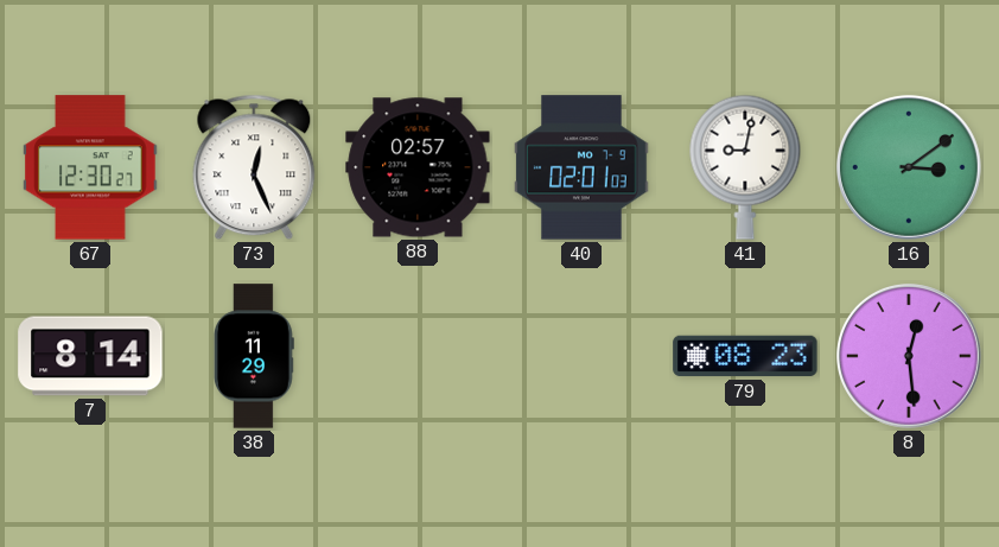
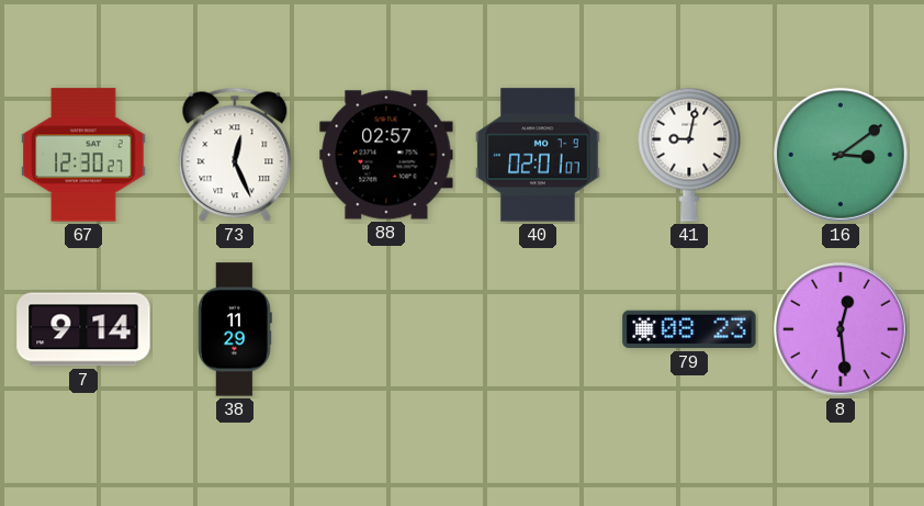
40: 02:01:03 -> 02:01:07
7: 8:14 -> 9:14
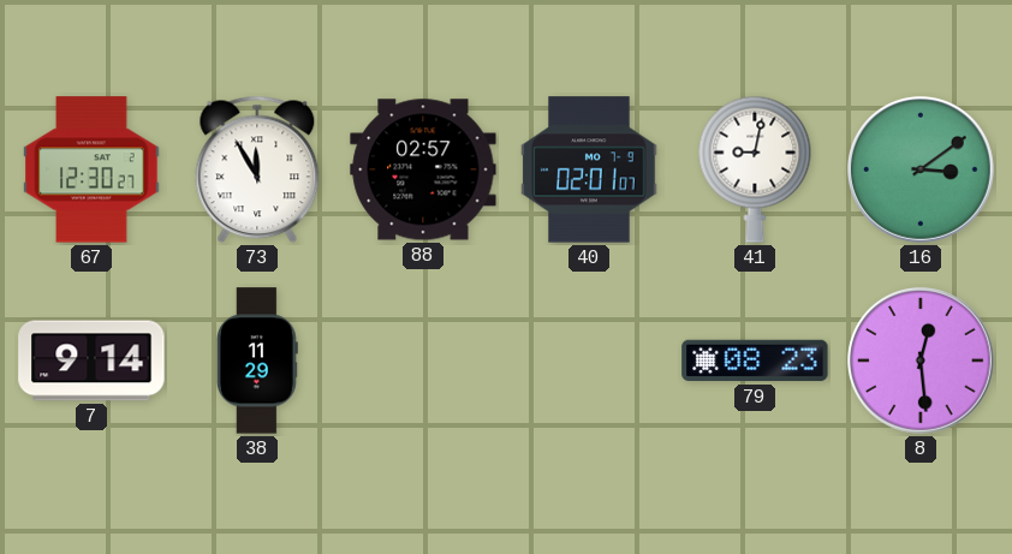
73: 12:26 -> 11:55
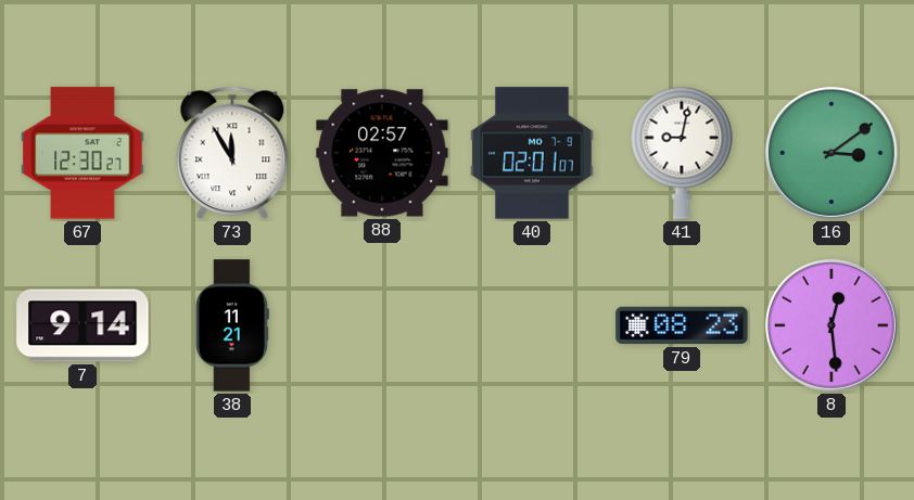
38: 11:29 -> 11:21
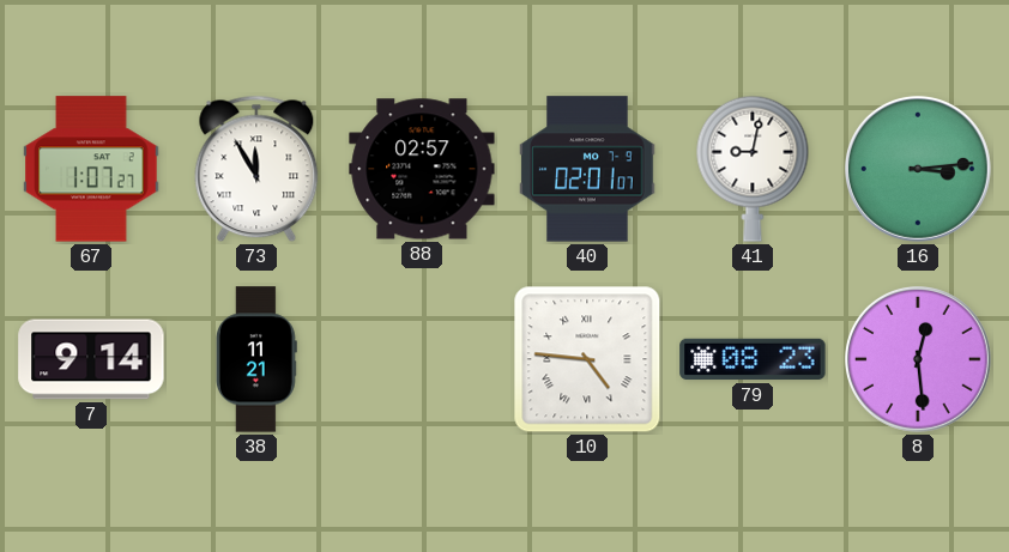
67: 12:30 -> 1:07
16: 3:09 -> 3:14
10: none -> 4:46
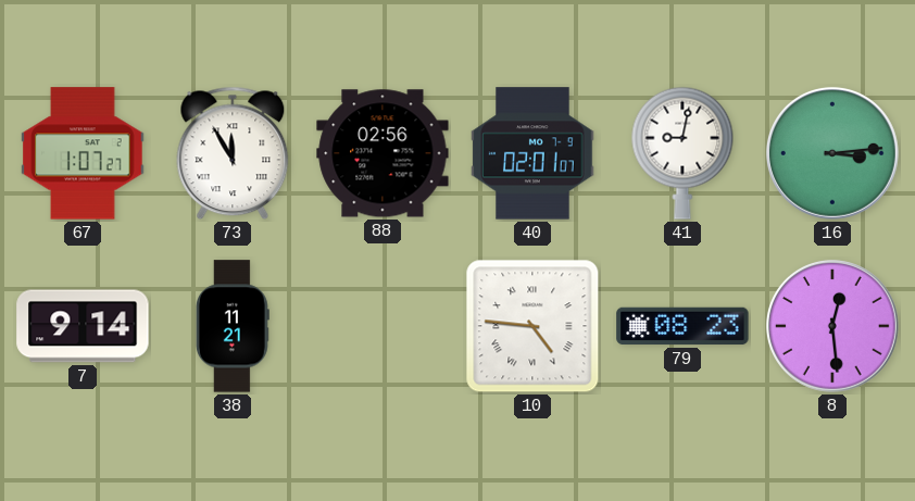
88: 02:57 -> 02:56
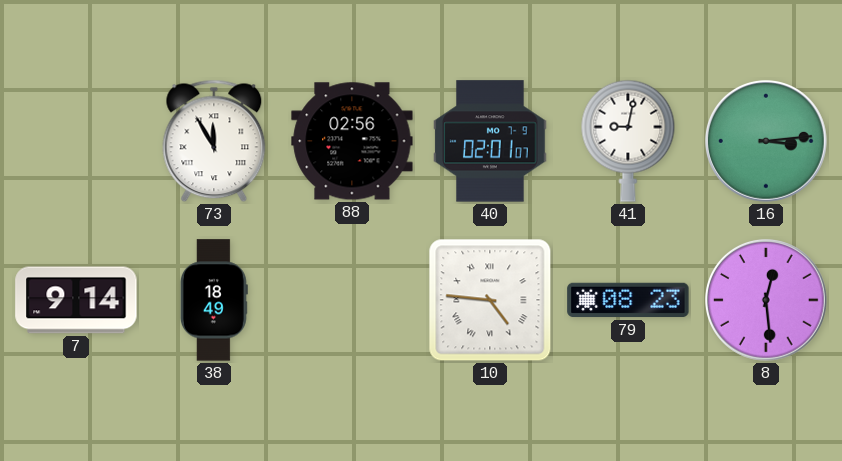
67: 1:07 -> none
38: 11:21 -> 18:49
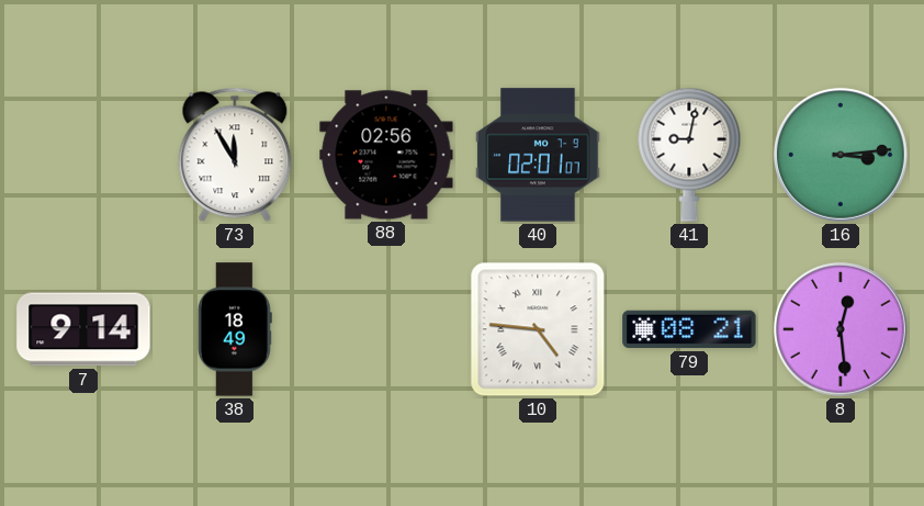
79: 08:23 -> 08:21
